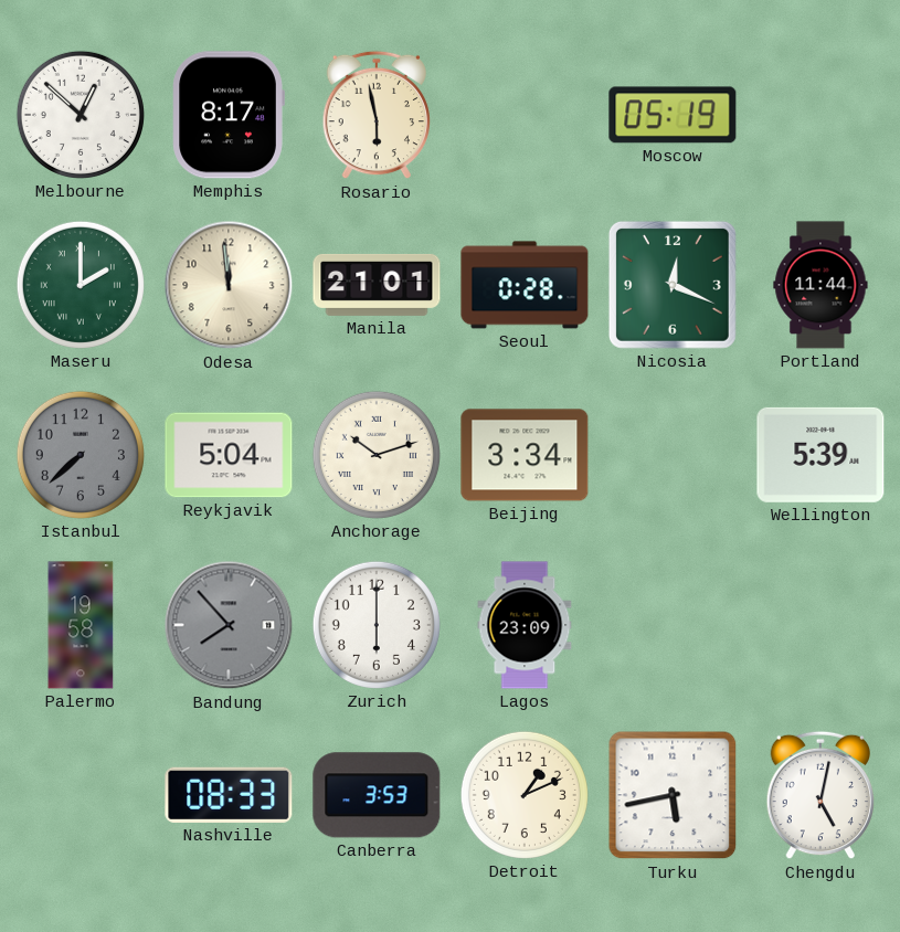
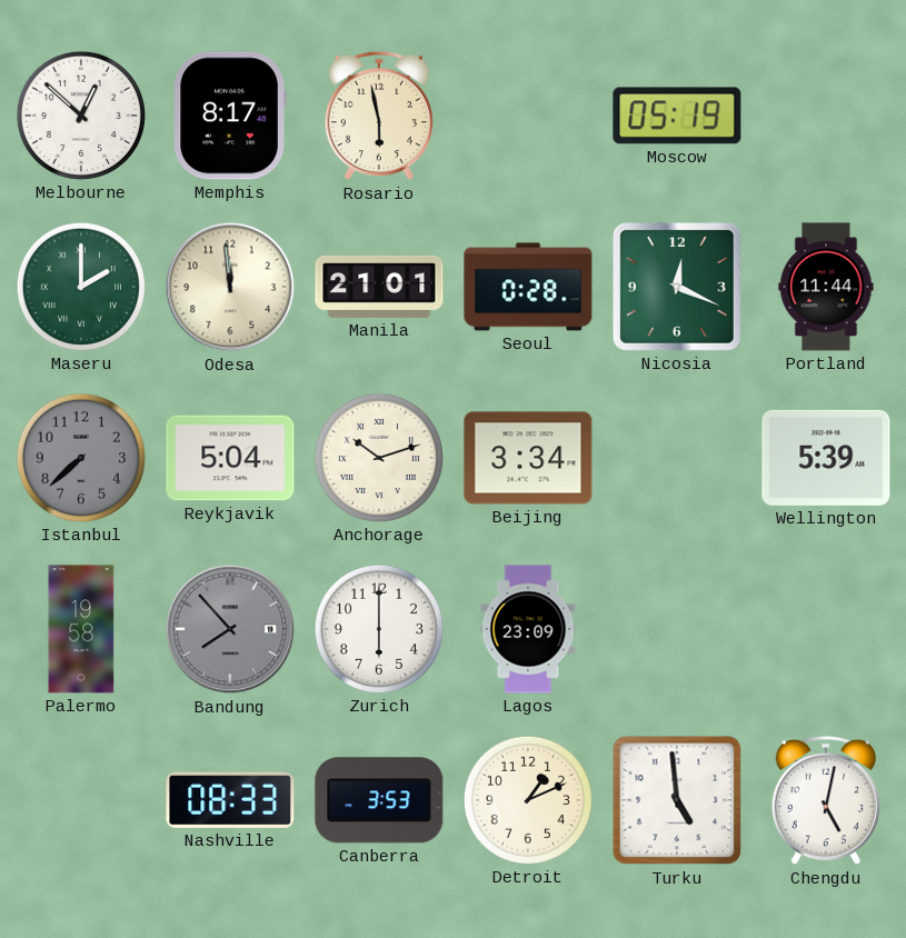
Turku: 5:43 -> 4:59
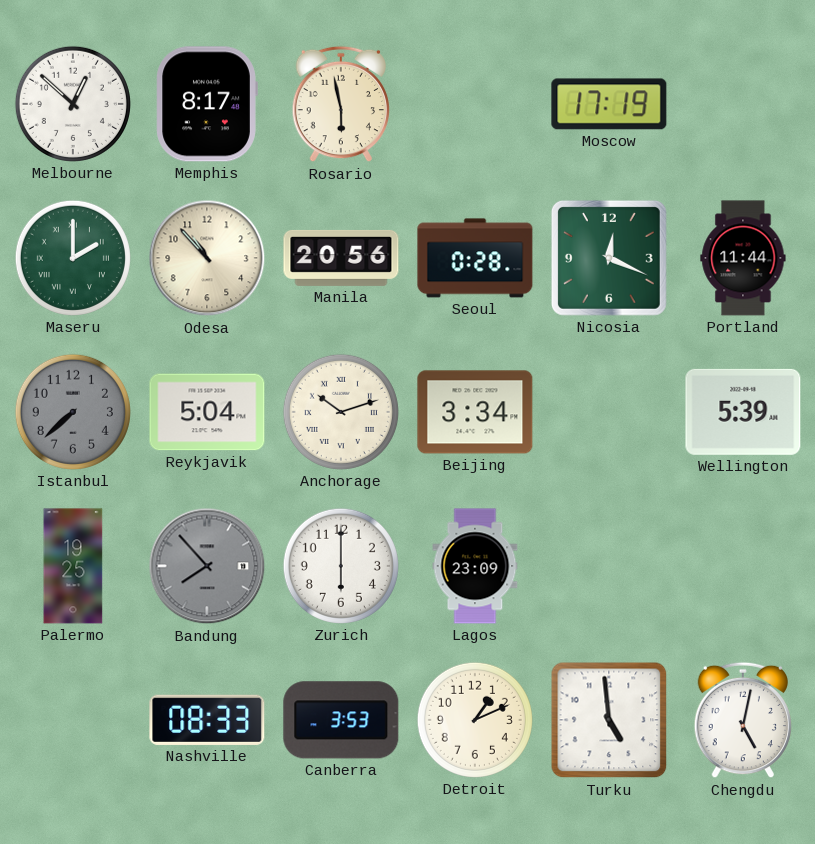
Moscow: 05:19 -> 17:19
Odesa: 11:59 -> 10:53
Manila: 21:01 -> 20:56
Palermo: 19:58 -> 19:25
